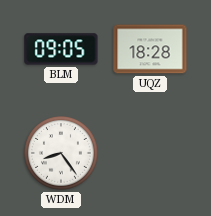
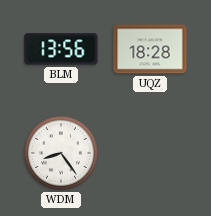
BLM: 09:05 -> 13:56
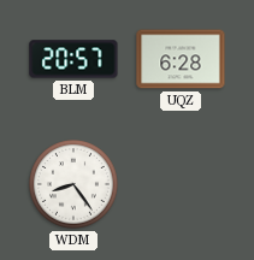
BLM: 13:56 -> 20:57
UQZ: 18:28 -> 6:28
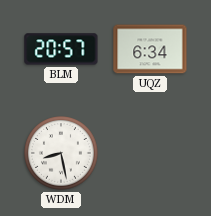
UQZ: 6:28 -> 6:34
WDM: 8:24 -> 8:28
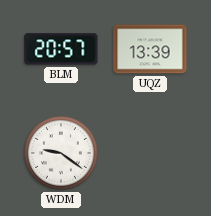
UQZ: 6:34 -> 13:39
WDM: 8:28 -> 9:21
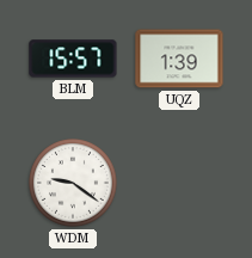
BLM: 20:57 -> 15:57
UQZ: 13:39 -> 1:39
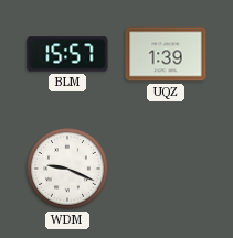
WDM: 9:21 -> 9:19
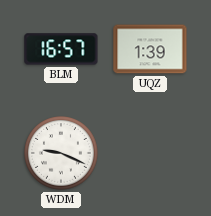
BLM: 15:57 -> 16:57
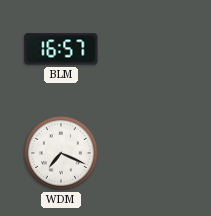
UQZ: 1:39 -> none
WDM: 9:19 -> 7:19
